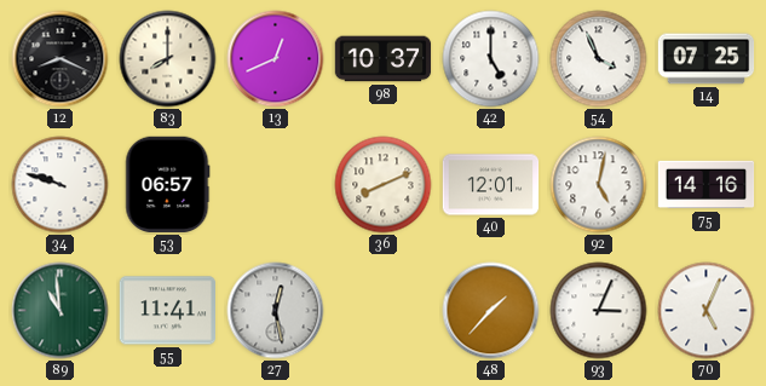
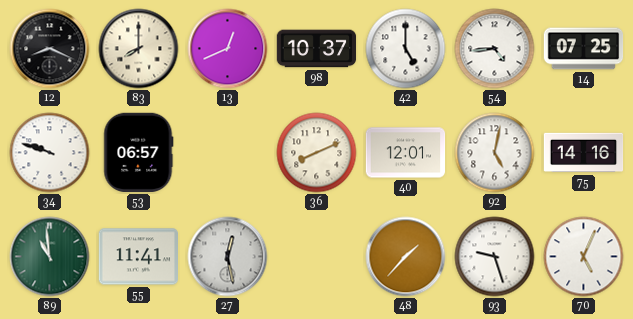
54: 3:56 -> 4:44
93: 3:04 -> 9:27
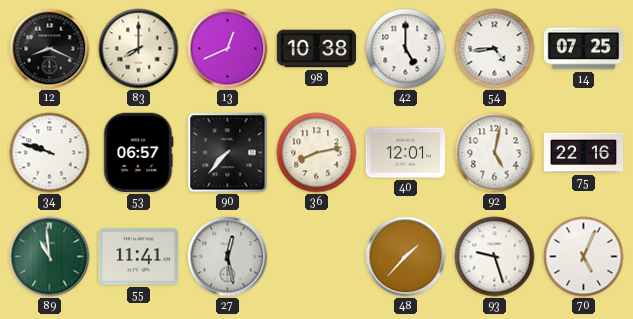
98: 10:37 -> 10:38
90: none -> 7:37
36: 8:11 -> 8:13
75: 14:16 -> 22:16
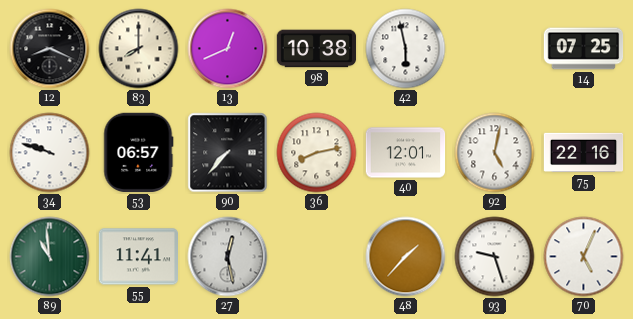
42: 5:00 -> 5:58
54: 4:44 -> none
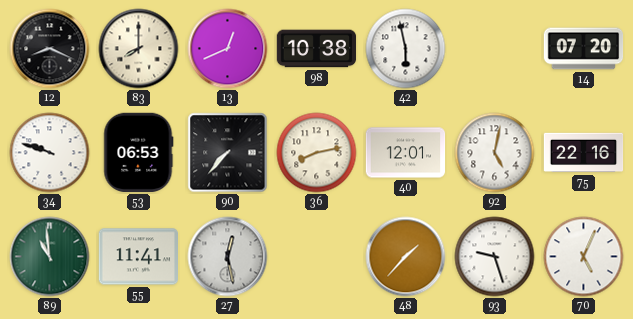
14: 07:25 -> 07:20
53: 06:57 -> 06:53
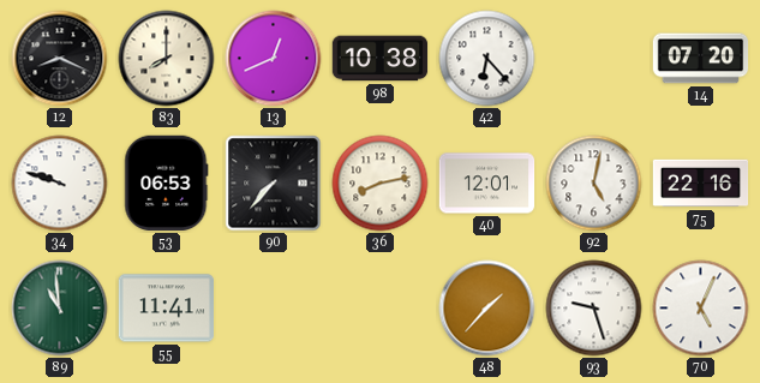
42: 5:58 -> 6:23
27: 12:28 -> none
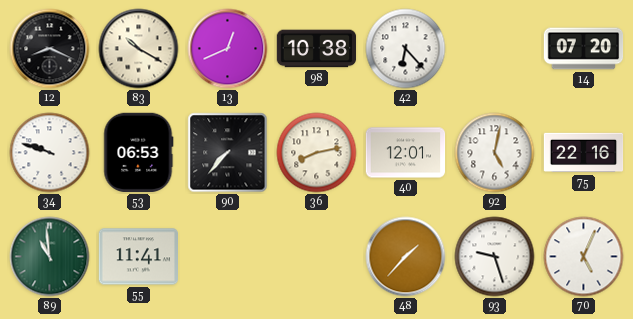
83: 8:00 -> 10:20
